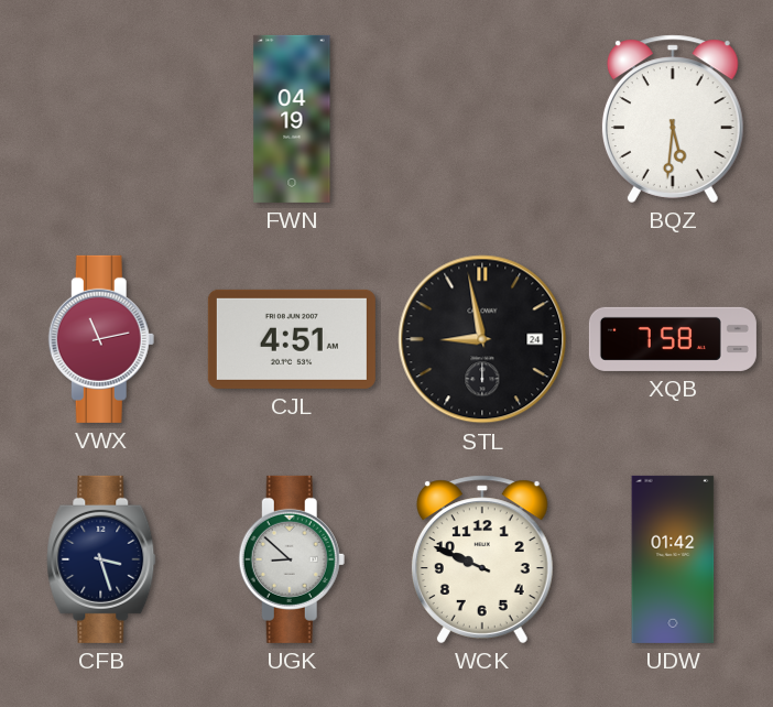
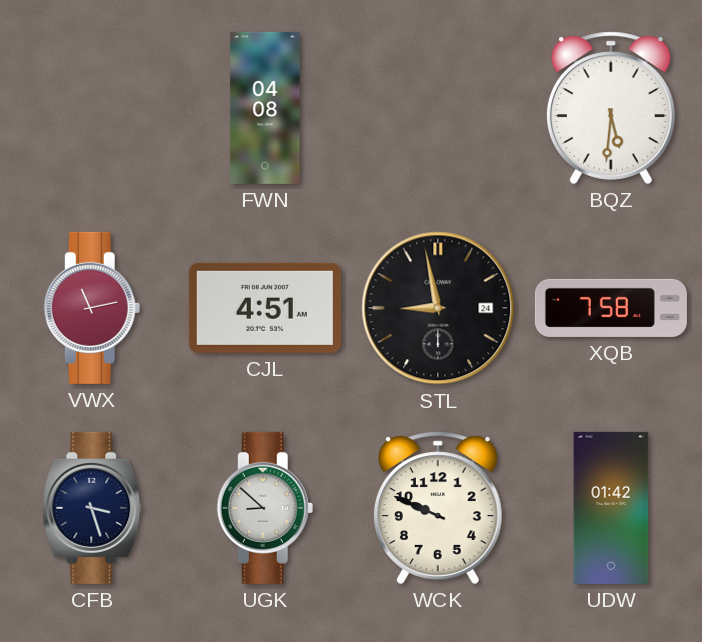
FWN: 04:19 -> 04:08
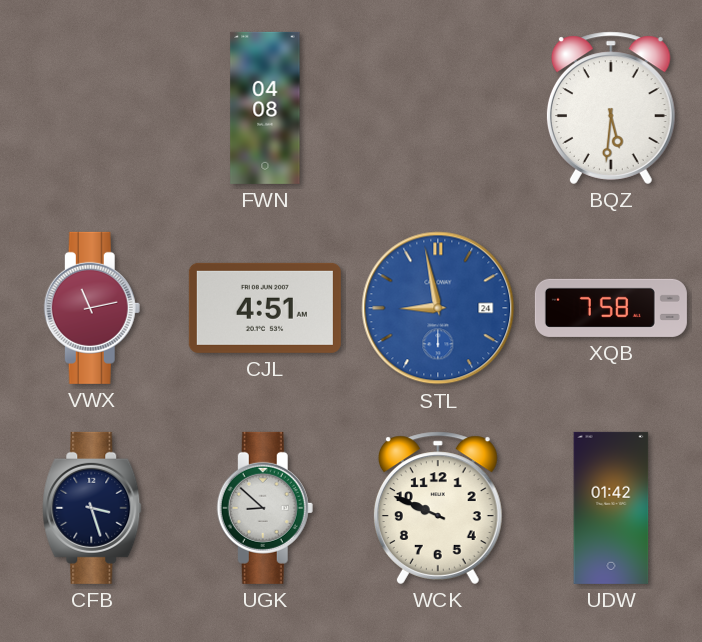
STL dial: black -> blue
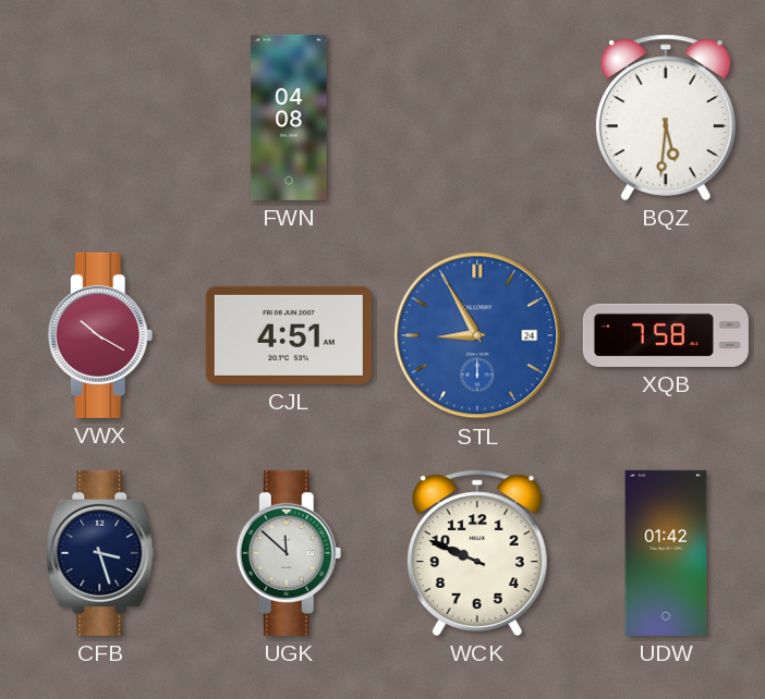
VWX: 11:13 -> 10:20
STL: 8:58 -> 8:55
UGK: 8:52 -> 11:52
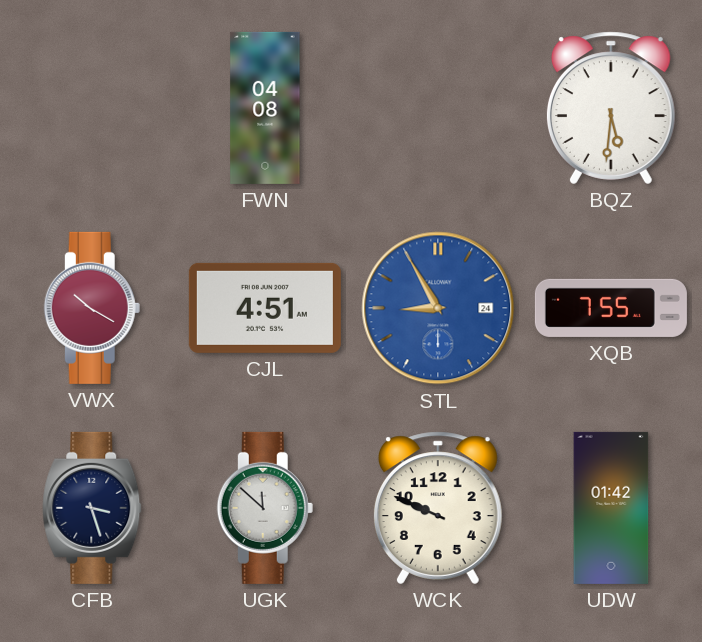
XQB: 7:58 -> 7:55
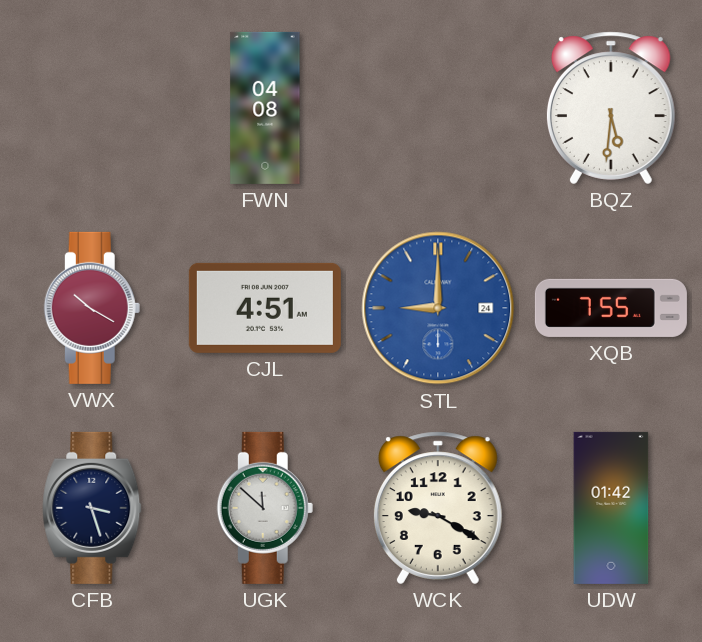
STL: 8:55 -> 9:00
WCK: 9:49 -> 9:20
